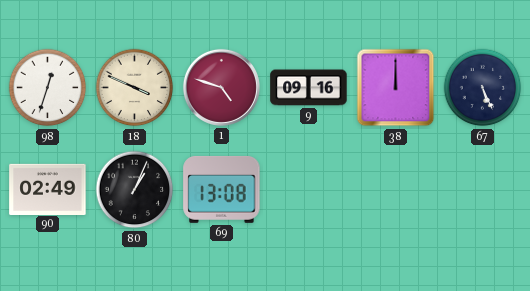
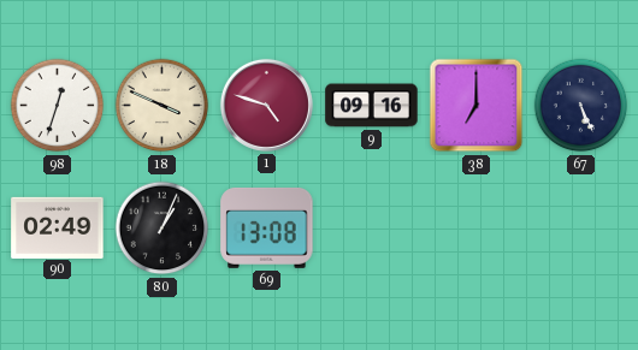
38: 12:00 -> 7:00
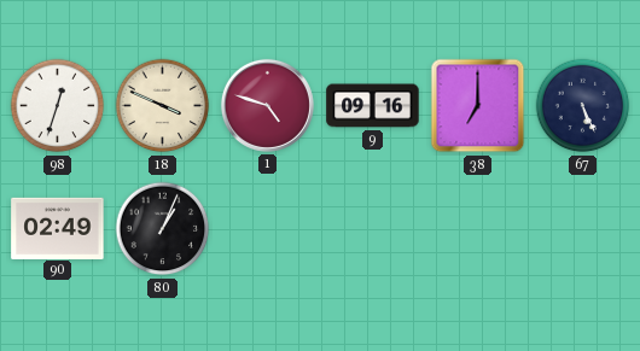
69: 13:08 -> none
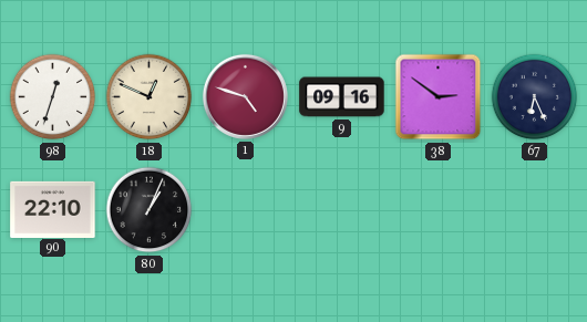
18: 3:49 -> 12:49
38: 7:00 -> 2:51
67: 5:26 -> 6:26
90: 02:49 -> 22:10
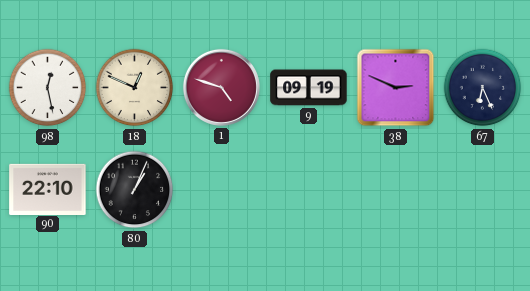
98: 12:33 -> 12:28
9: 09:16 -> 09:19
38: 2:51 -> 2:49
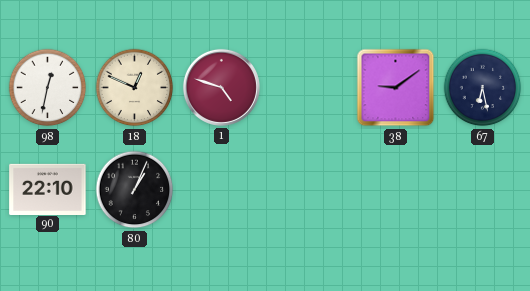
98: 12:28 -> 12:32
9: 09:19 -> none
38: 2:49 -> 9:09
67: 6:26 -> 6:28
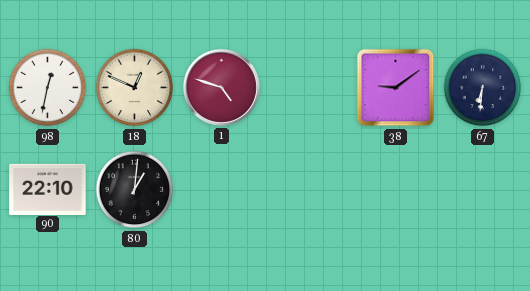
67: 6:28 -> 6:31
80: 1:04 -> 1:01
